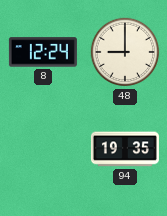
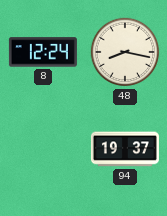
48: 9:00 -> 8:17
94: 19:35 -> 19:37
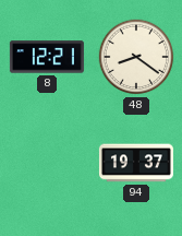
8: 12:24 -> 12:21
48: 8:17 -> 8:21
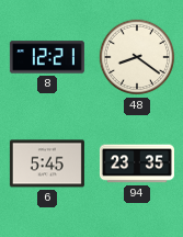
6: none -> 5:45
94: 19:37 -> 23:35
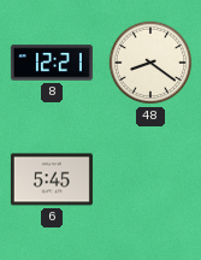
94: 23:35 -> none
